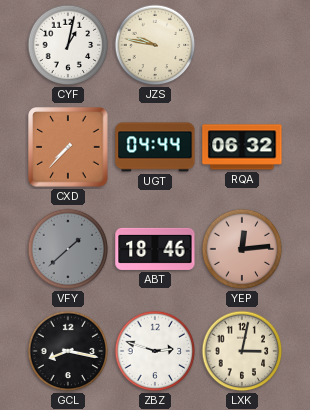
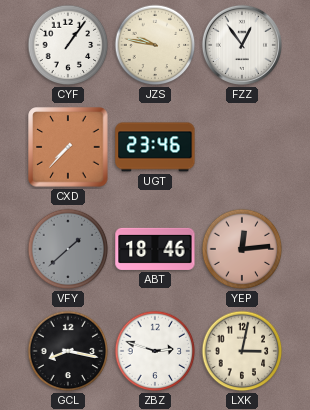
CYF: 1:02 -> 1:06
FZZ: none -> 12:54
UGT: 04:44 -> 23:46
RQA: 06:32 -> none
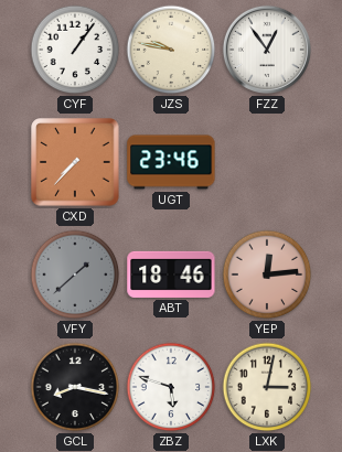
ZBZ: 2:48 -> 5:48
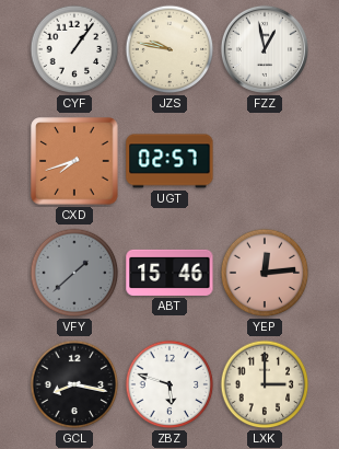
FZZ: 12:54 -> 12:58
CXD: 7:37 -> 7:42
UGT: 23:46 -> 02:57
ABT: 18:46 -> 15:46
LXK: 3:02 -> 3:00
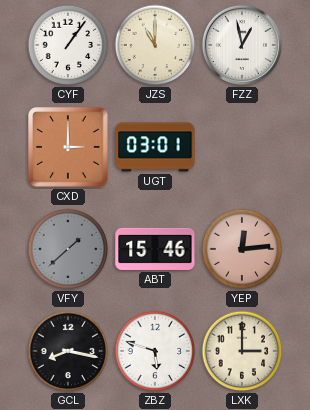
JZS: 9:47 -> 11:00
CXD: 7:42 -> 3:00
UGT: 02:57 -> 03:01
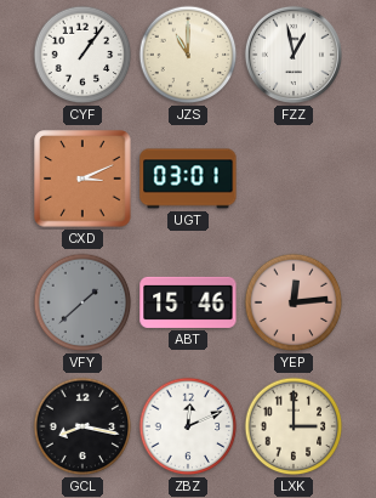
CXD: 3:00 -> 3:11
ZBZ: 5:48 -> 12:11
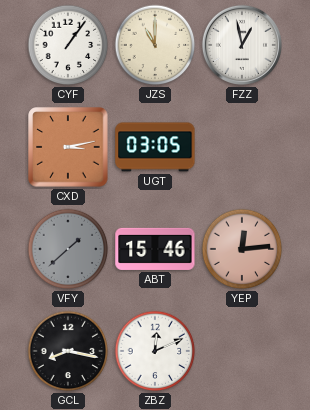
CXD: 3:11 -> 3:13
UGT: 03:01 -> 03:05
LXK: 3:00 -> none
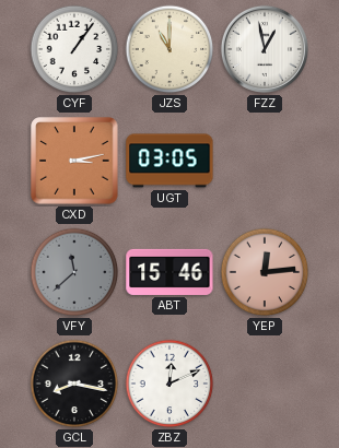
VFY: 1:38 -> 11:38
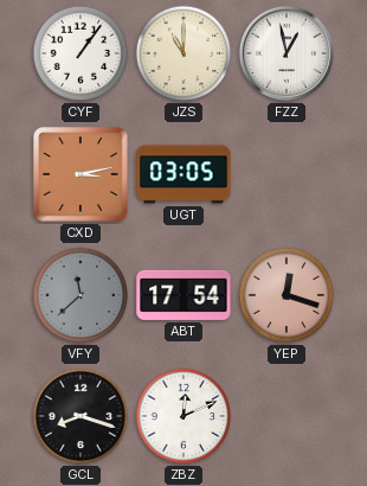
ABT: 15:46 -> 17:54
YEP: 12:14 -> 12:18
GCL: 8:17 -> 8:18
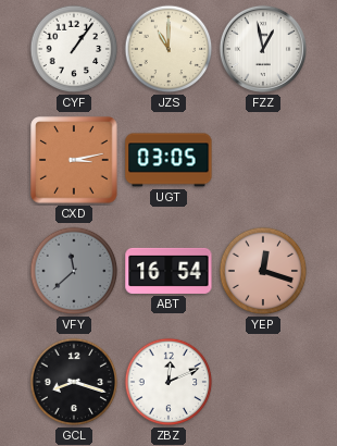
ABT: 17:54 -> 16:54
